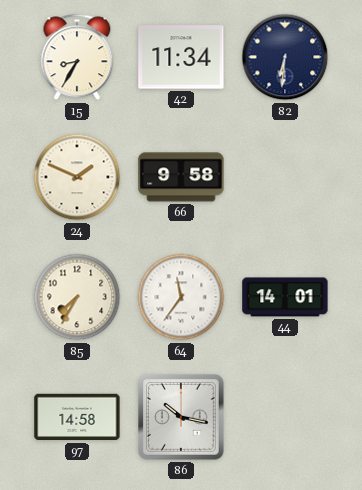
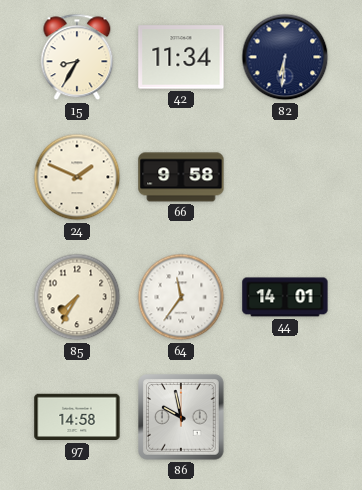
86: 10:17 -> 9:58
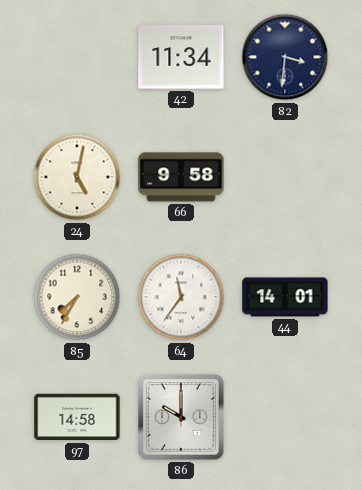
15: 8:35 -> none
82: 6:31 -> 3:31
24: 1:49 -> 5:02
86: 9:58 -> 10:00
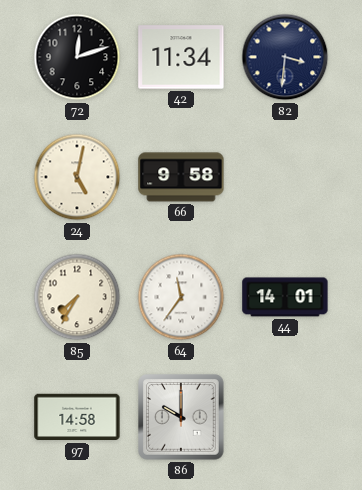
72: none -> 12:12
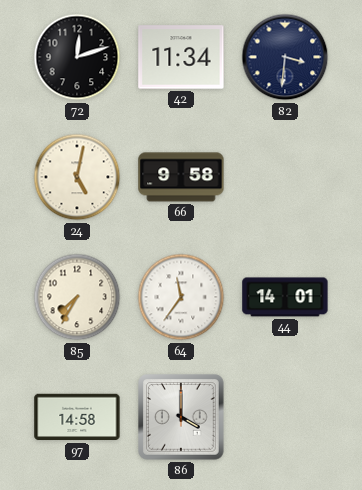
86: 10:00 -> 4:00
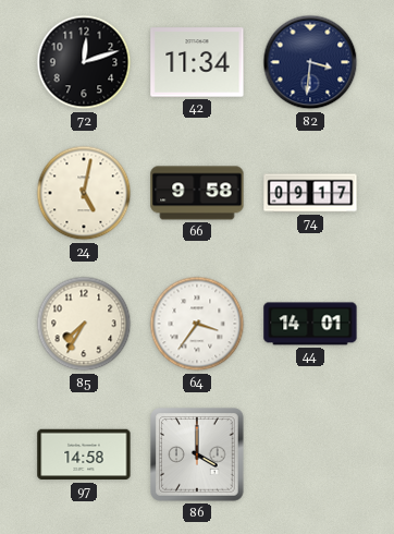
74: none -> 09:17
64: 11:36 -> 3:36
